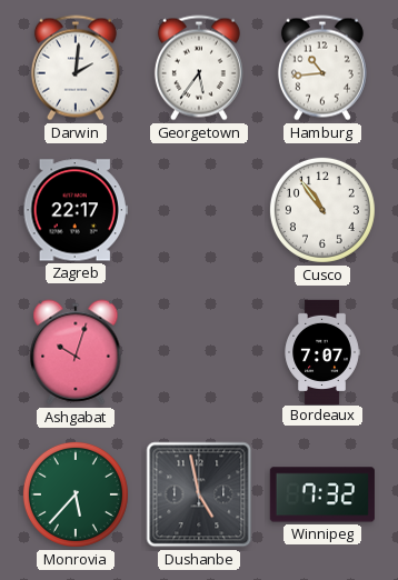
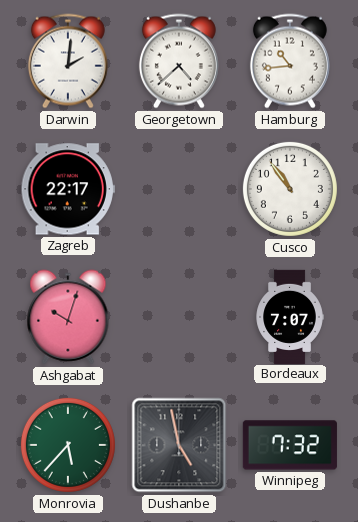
Georgetown: 5:36 -> 4:38
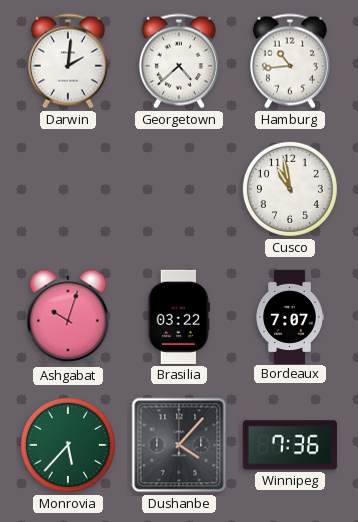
Zagreb: 22:17 -> none
Cusco: 10:54 -> 10:58
Brasilia: none -> 03:22
Dushanbe: 4:58 -> 4:07
Winnipeg: 7:32 -> 7:36
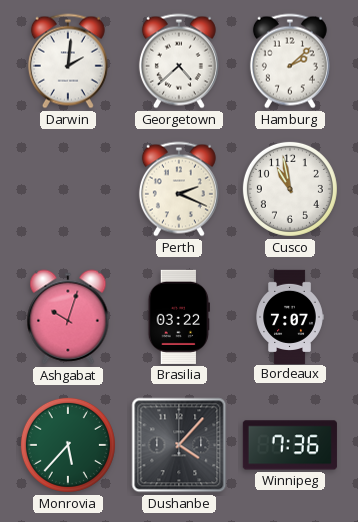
Hamburg: 10:44 -> 2:08
Perth: none -> 2:19
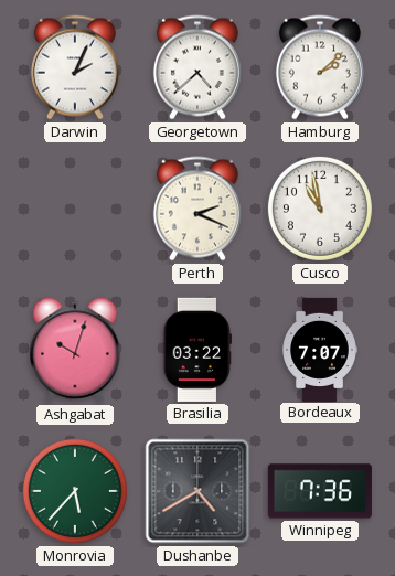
Darwin: 2:01 -> 2:04
Dushanbe: 4:07 -> 4:40
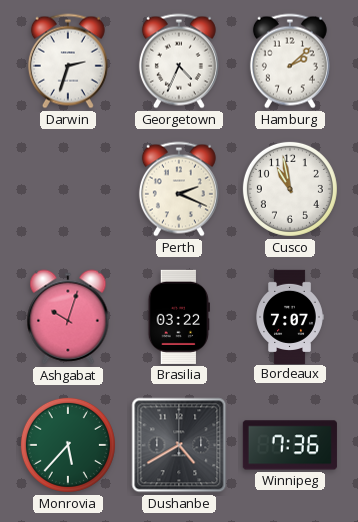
Darwin: 2:04 -> 2:33
Georgetown: 4:38 -> 4:34
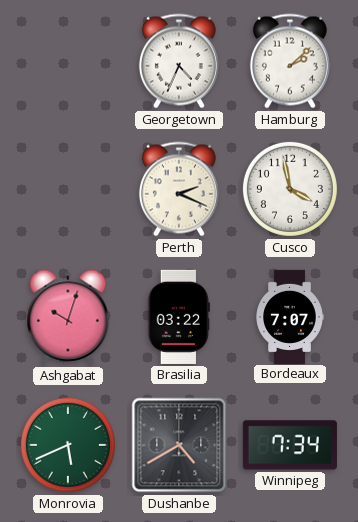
Darwin: 2:33 -> none
Cusco: 10:58 -> 3:58
Monrovia: 5:37 -> 5:41
Winnipeg: 7:36 -> 7:34
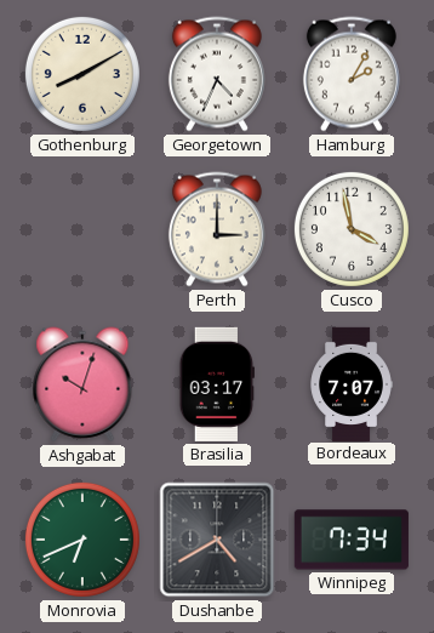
Gothenburg: none -> 8:10
Hamburg: 2:08 -> 2:05
Perth: 2:19 -> 3:00
Brasilia: 03:22 -> 03:17
Monrovia: 5:41 -> 6:41
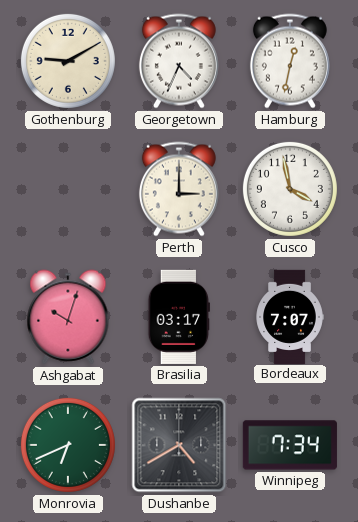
Gothenburg: 8:10 -> 9:10
Hamburg: 2:05 -> 12:32
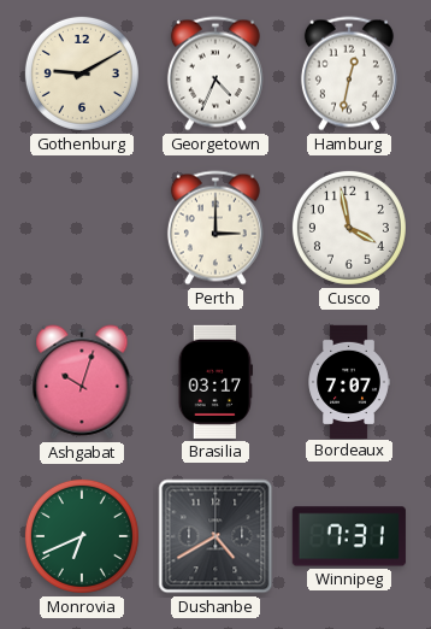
Winnipeg: 7:34 -> 7:31
